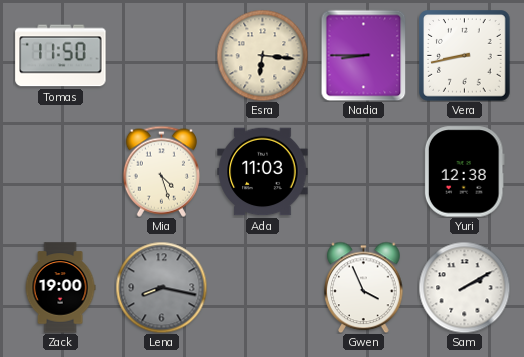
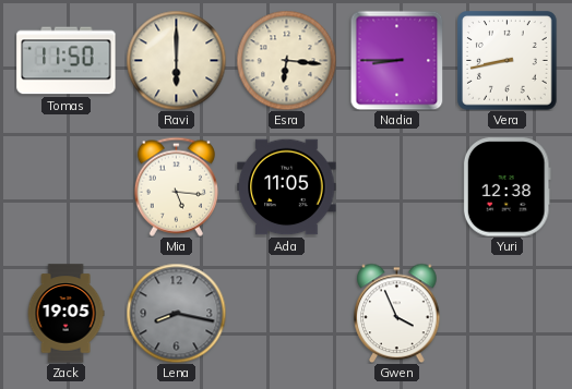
Ravi: none -> 6:00
Mia: 4:27 -> 5:16
Ada: 11:03 -> 11:05
Zack: 19:00 -> 19:05
Sam: 2:10 -> none
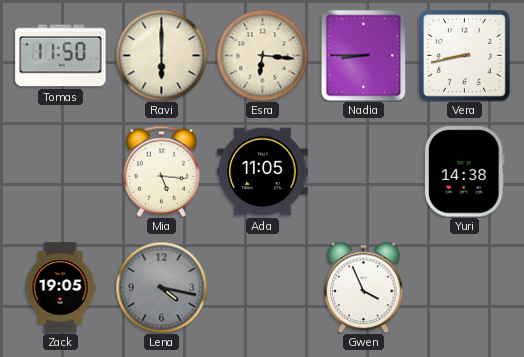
Yuri: 12:38 -> 14:38
Lena: 8:17 -> 4:17
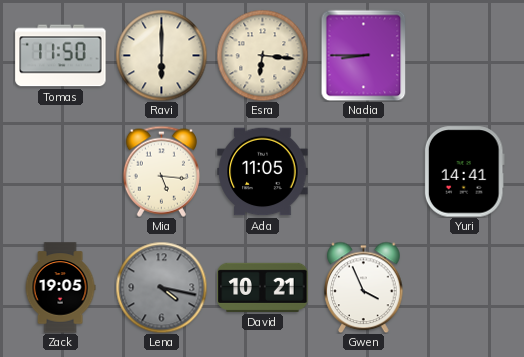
Vera: 8:43 -> none
Yuri: 14:38 -> 14:41
David: none -> 10:21
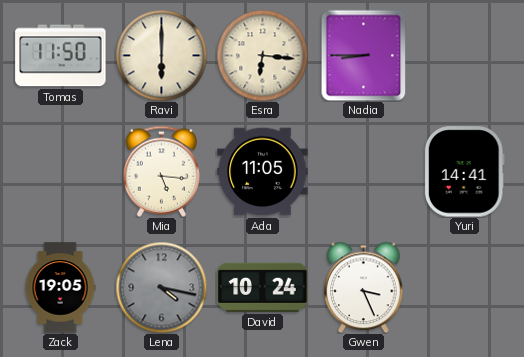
David: 10:21 -> 10:24
Gwen: 3:56 -> 3:26
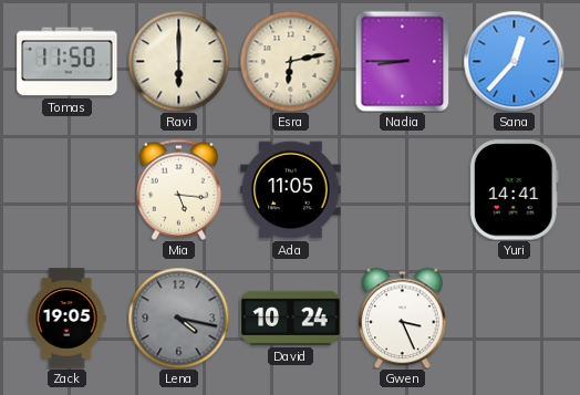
Esra: 6:16 -> 6:13
Sana: none -> 12:37
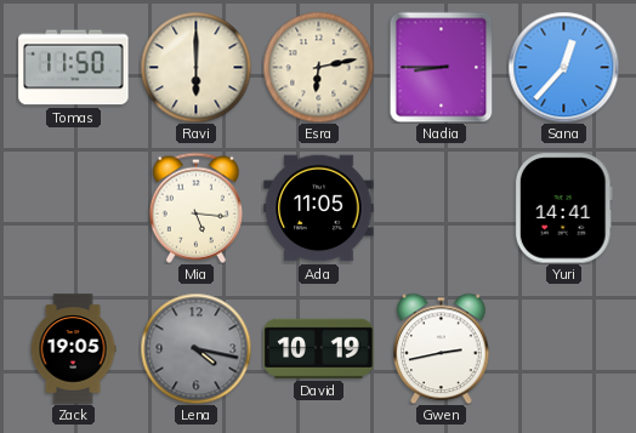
David: 10:24 -> 10:19
Gwen: 3:26 -> 2:43
